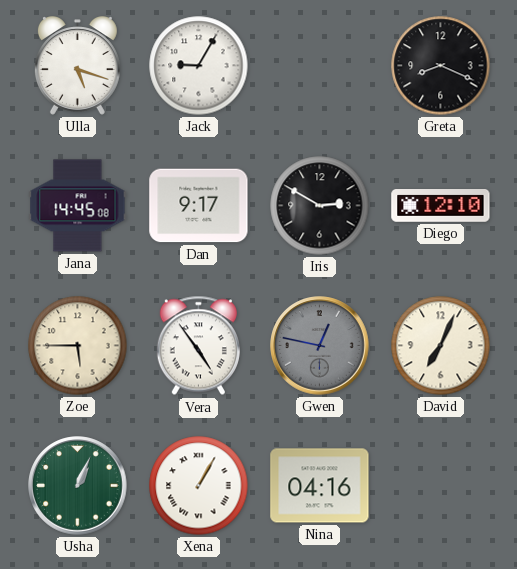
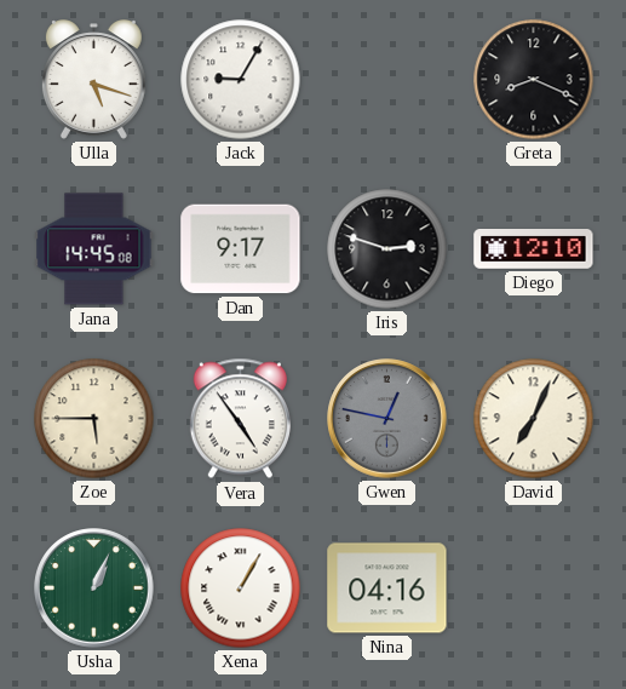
Iris: 2:50 -> 2:48
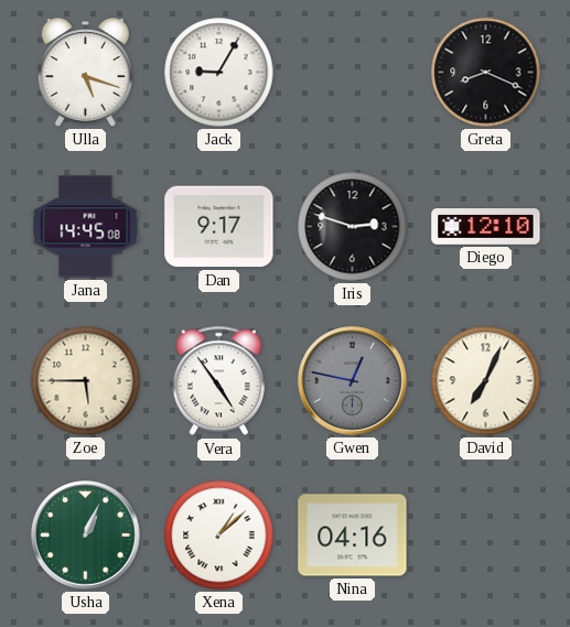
Xena: 1:05 -> 1:08
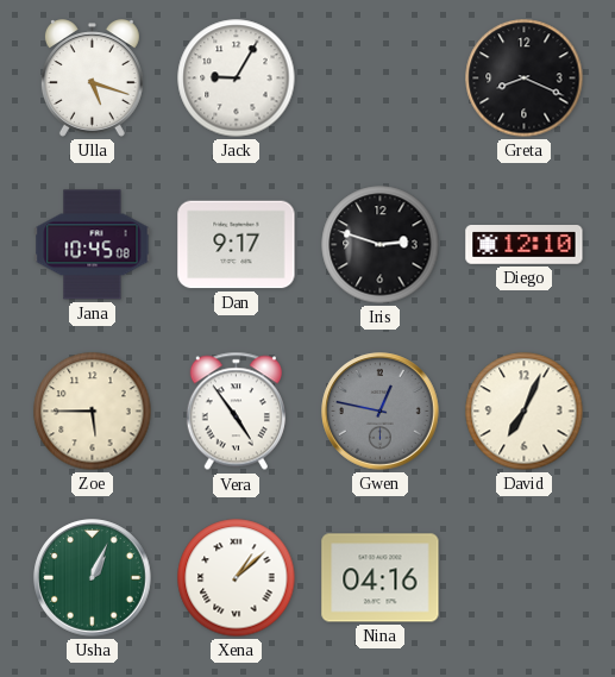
Jana: 14:45 -> 10:45
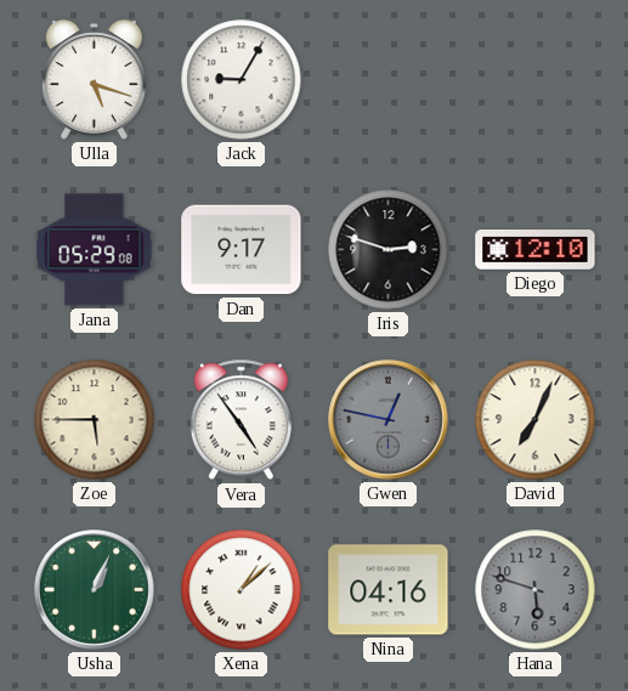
Greta: 8:19 -> none
Jana: 10:45 -> 05:29
Hana: none -> 5:48
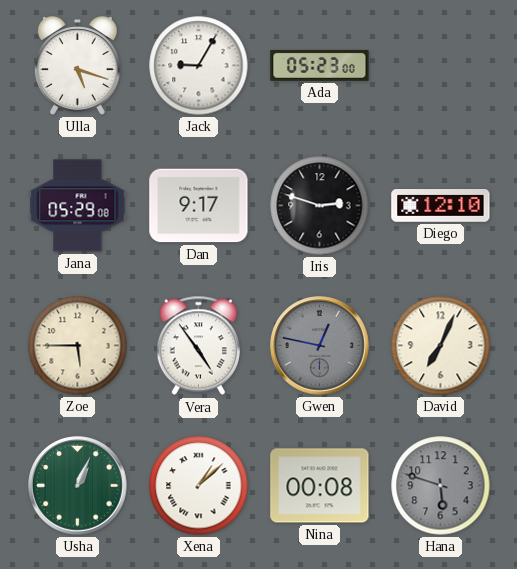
Ada: none -> 05:23
Nina: 04:16 -> 00:08
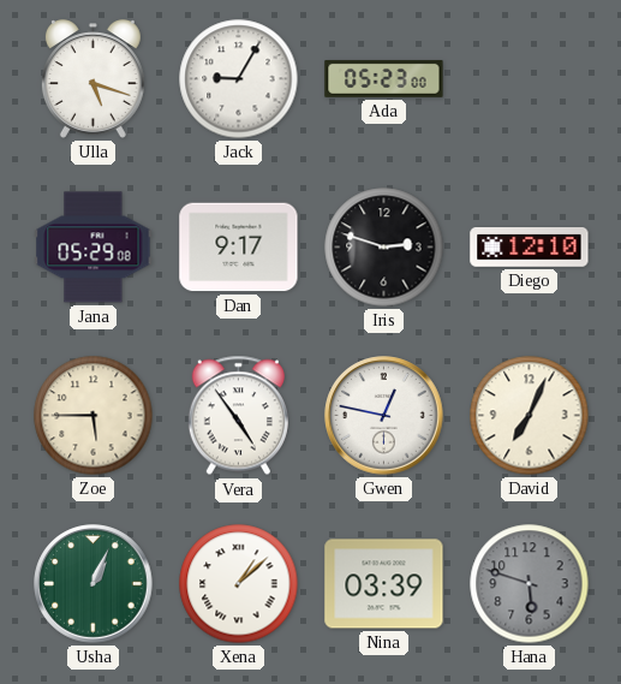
Gwen dial: grey -> white
Nina: 00:08 -> 03:39
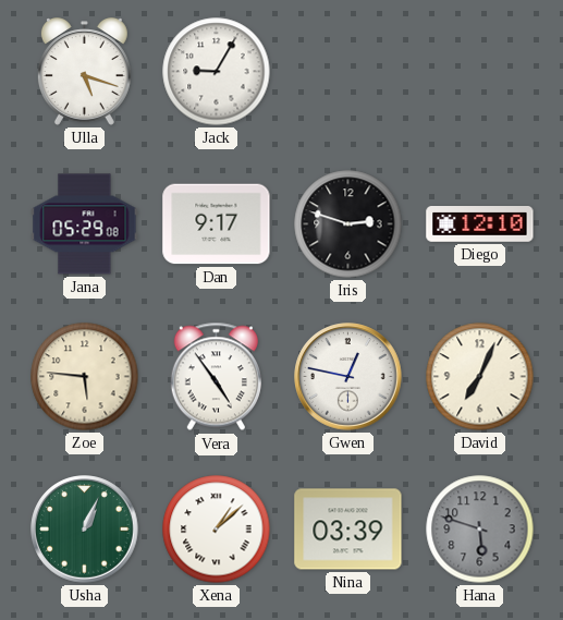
Ada: 05:23 -> none
Zoe: 5:45 -> 5:46
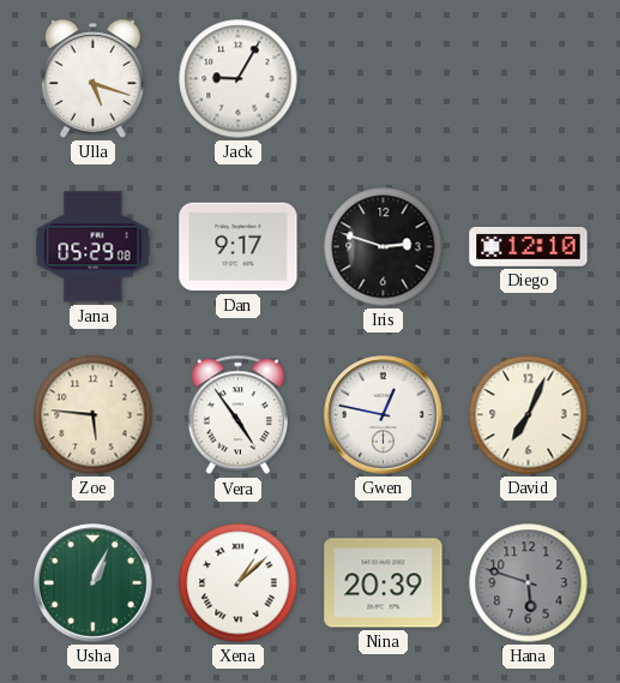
Nina: 03:39 -> 20:39
